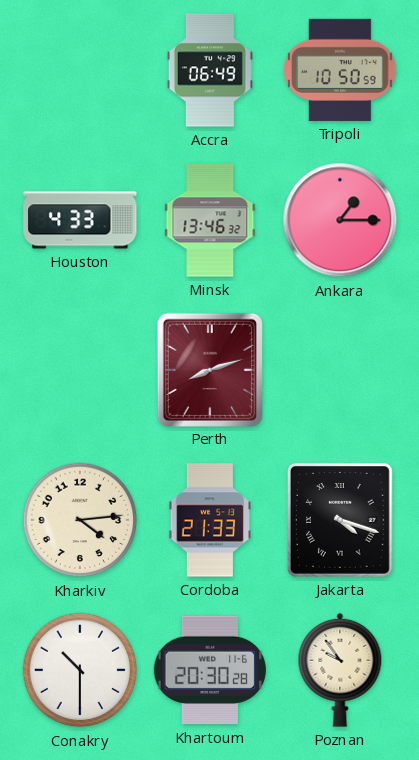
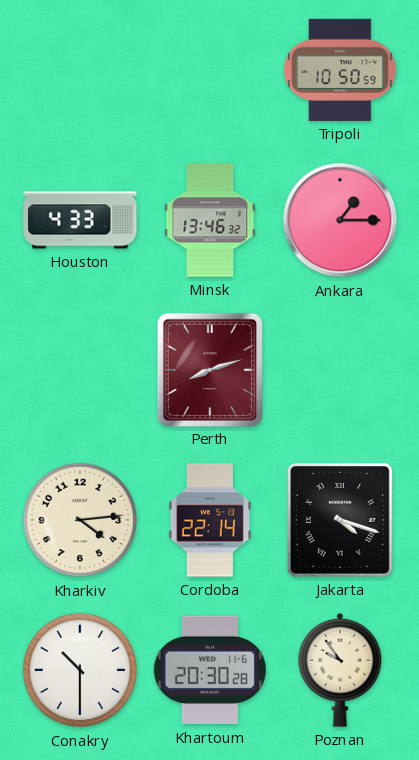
Accra: 06:49 -> none
Cordoba: 21:33 -> 22:14
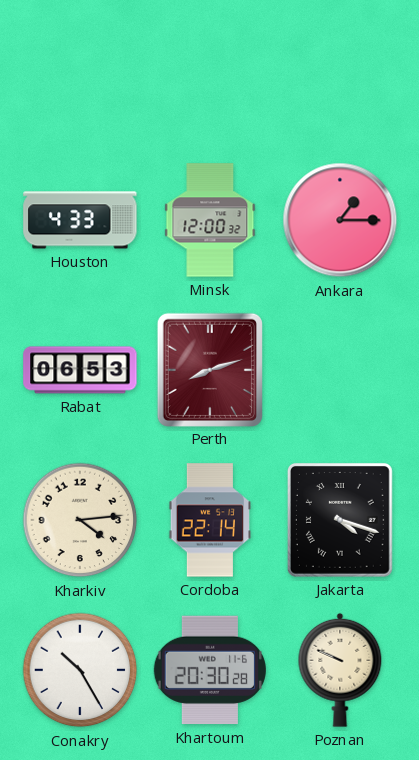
Tripoli: 10:50 -> none
Minsk: 13:46 -> 12:00
Rabat: none -> 06:53
Conakry: 10:30 -> 10:25
Poznan: 9:54 -> 9:49
